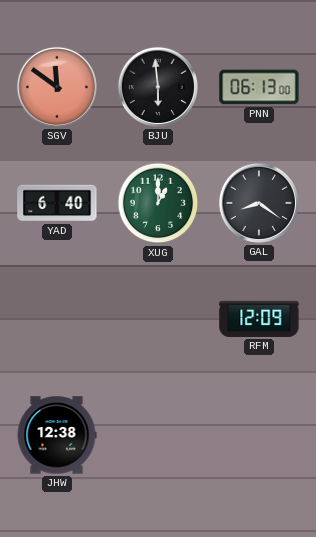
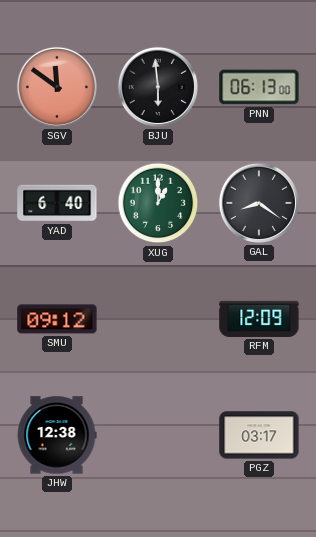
SMU: none -> 09:12
PGZ: none -> 03:17
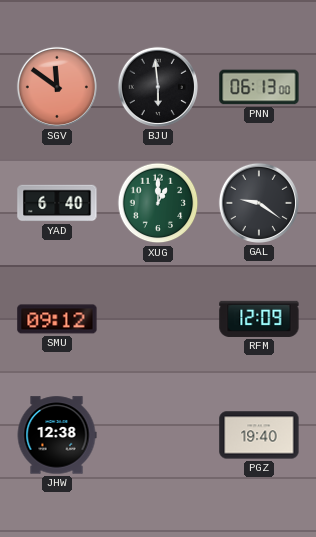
GAL: 8:21 -> 9:21
PGZ: 03:17 -> 19:40
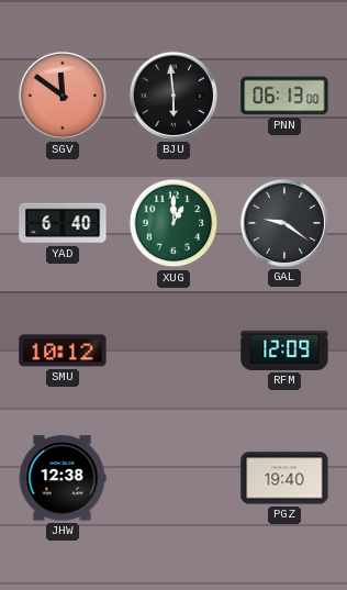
SMU: 09:12 -> 10:12
